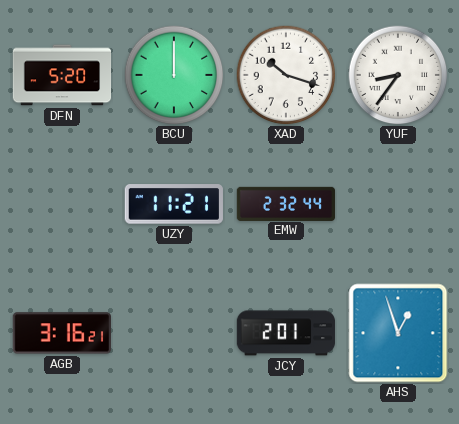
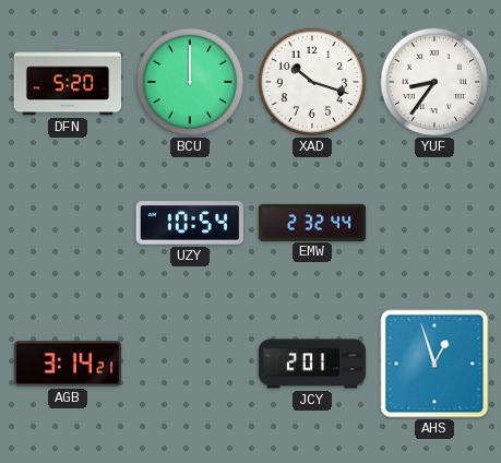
UZY: 11:21 -> 10:54
AGB: 3:16 -> 3:14
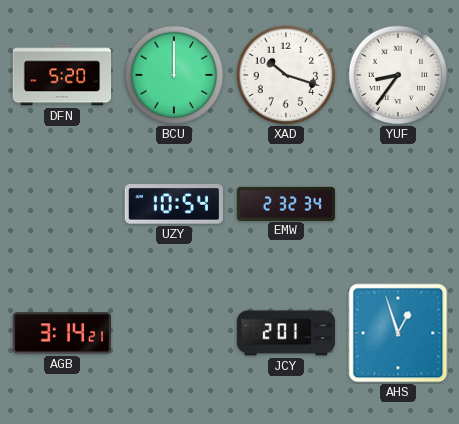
EMW: 2:32:44 -> 2:32:34
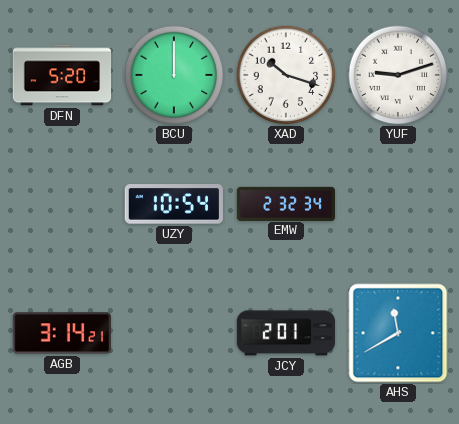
YUF: 8:36 -> 9:12
AHS: 12:57 -> 11:40
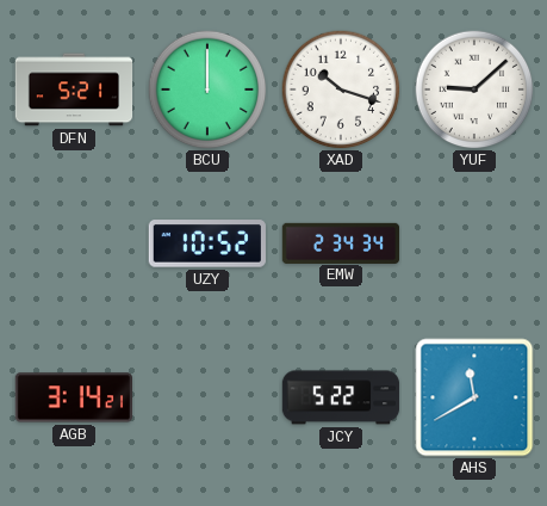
DFN: 5:20 -> 5:21
YUF: 9:12 -> 9:08
UZY: 10:54 -> 10:52
EMW: 2:32 -> 2:34
JCY: 2:01 -> 5:22
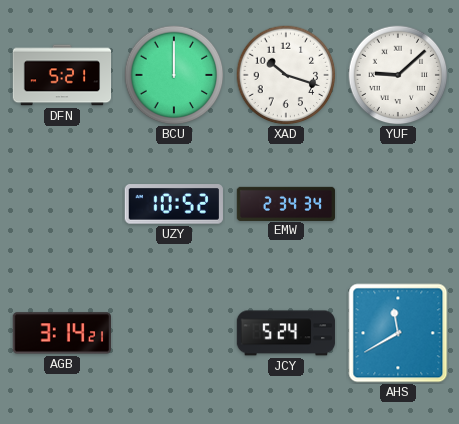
JCY: 5:22 -> 5:24
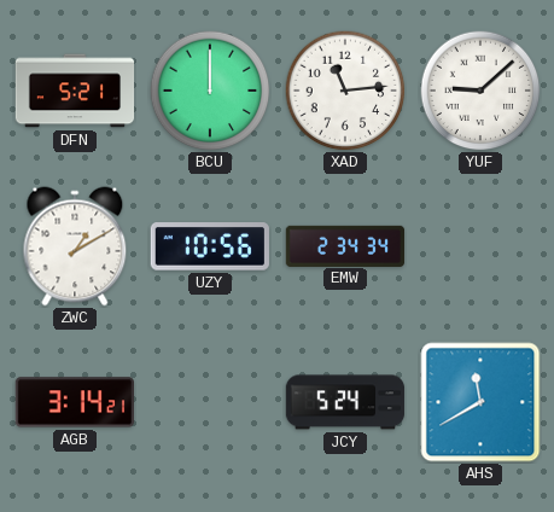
XAD: 10:18 -> 11:14
ZWC: none -> 1:10
UZY: 10:52 -> 10:56
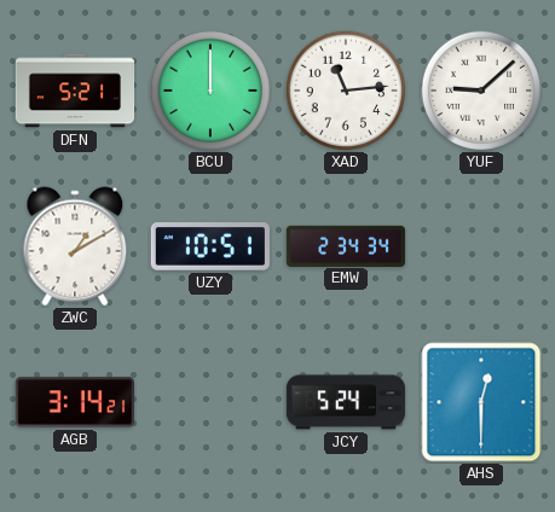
UZY: 10:56 -> 10:51
AHS: 11:40 -> 12:30
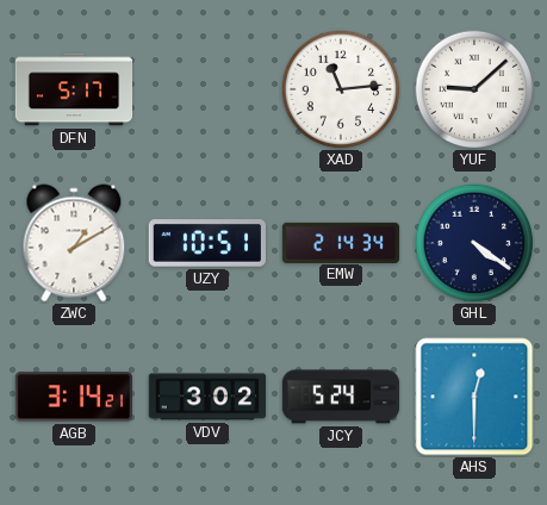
DFN: 5:21 -> 5:17
BCU: 12:00 -> none
EMW: 2:34 -> 2:14
GHL: none -> 4:21
VDV: none -> 3:02
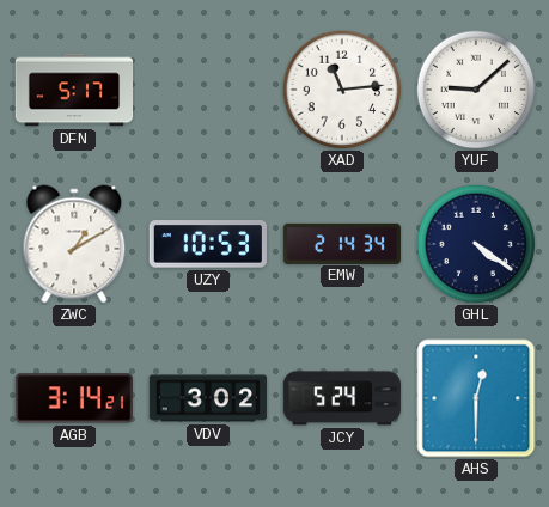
UZY: 10:51 -> 10:53
